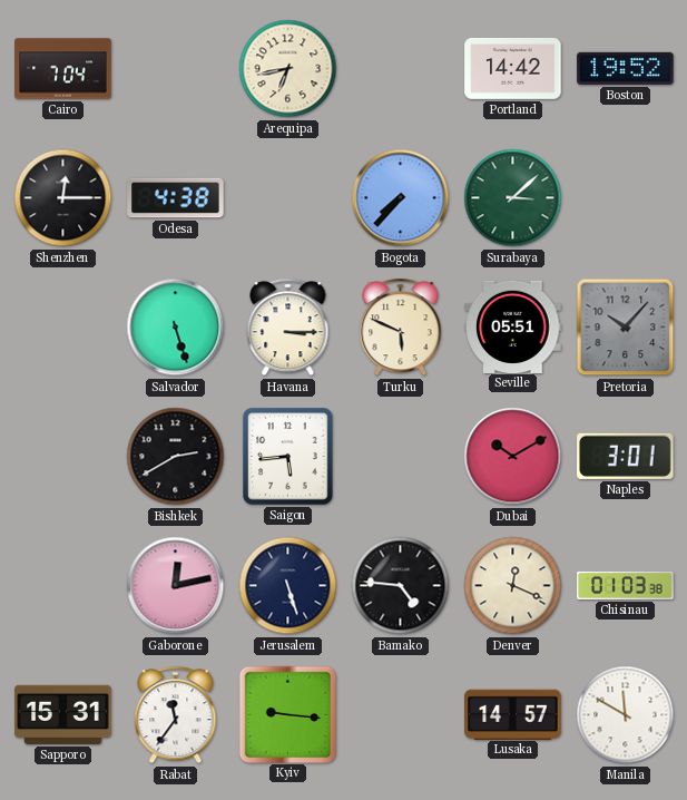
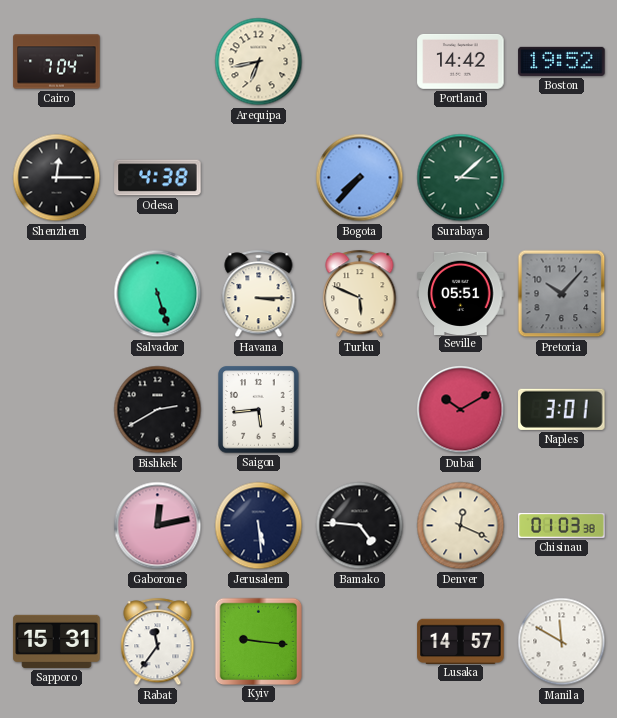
Jerusalem: 5:27 -> 5:29
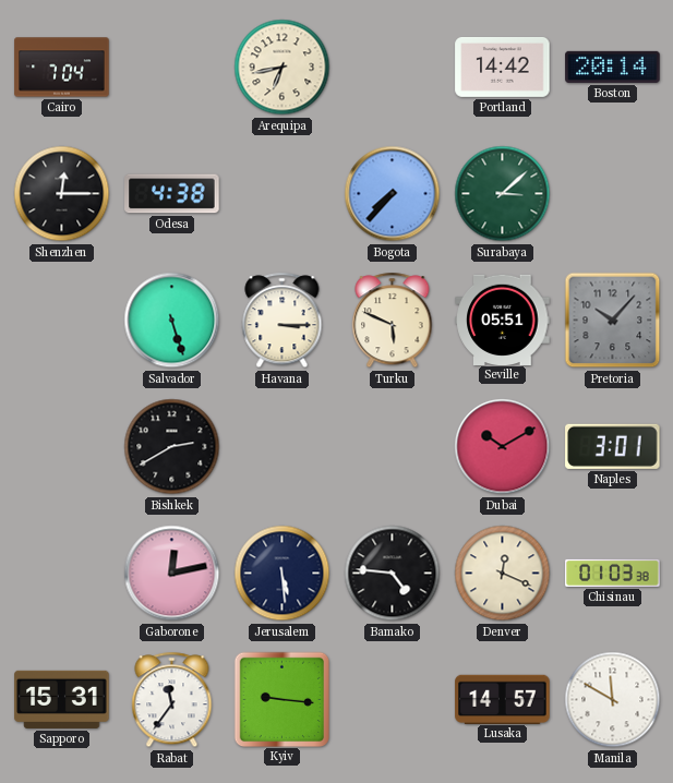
Boston: 19:52 -> 20:14
Saigon: 5:44 -> none
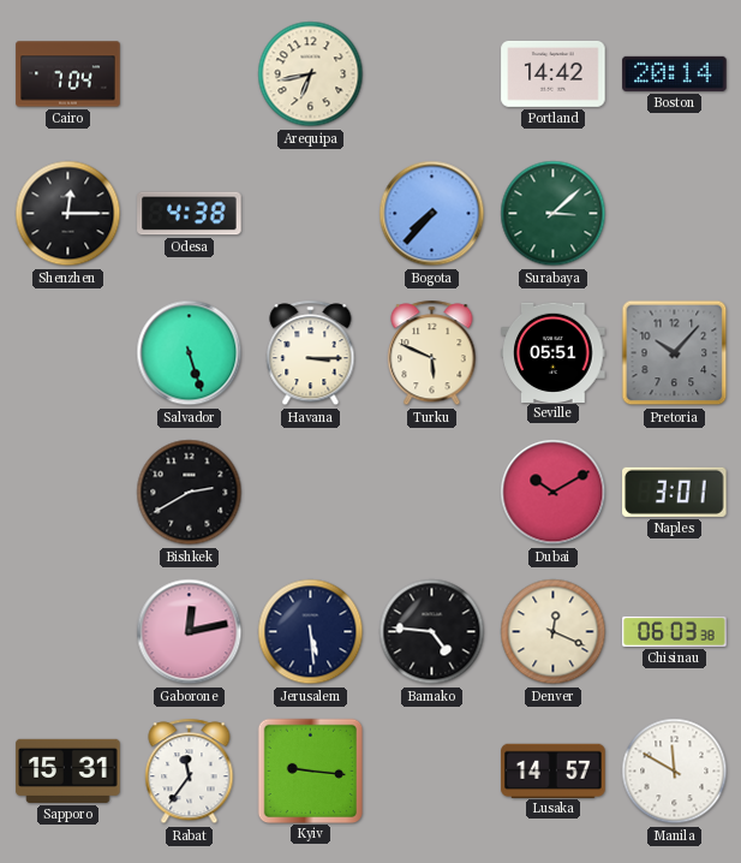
Chisinau: 01:03 -> 06:03
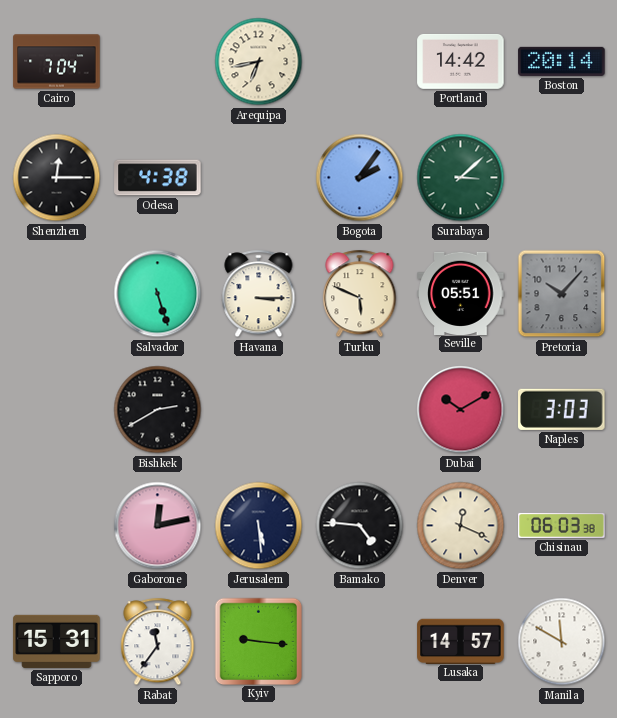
Bogota: 7:37 -> 2:06
Naples: 3:01 -> 3:03
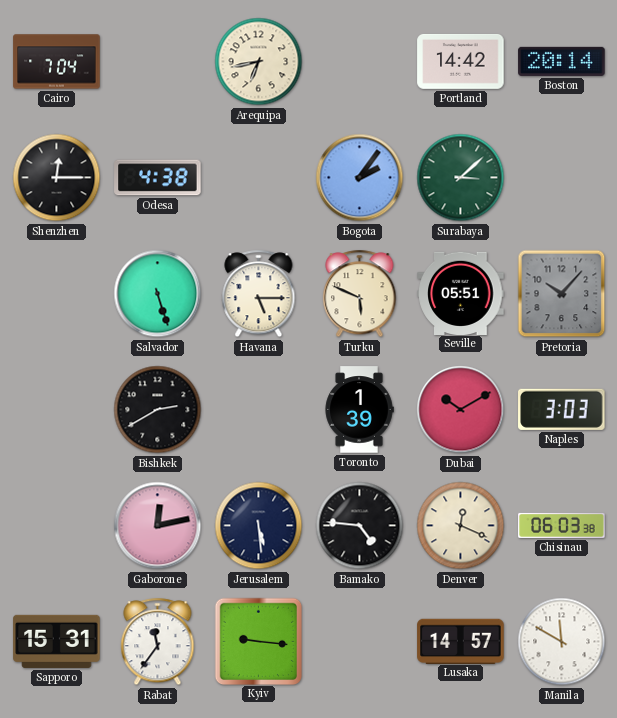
Havana: 3:15 -> 5:15
Toronto: none -> 1:39
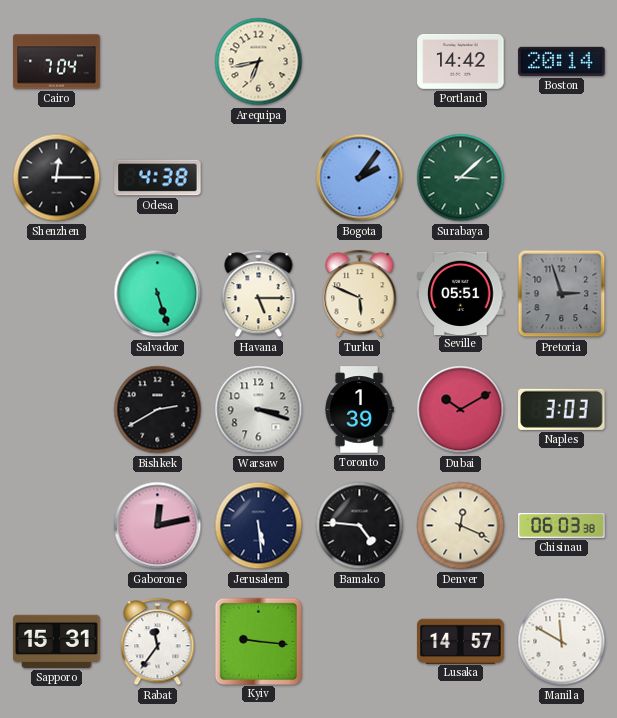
Pretoria: 10:07 -> 2:57
Warsaw: none -> 3:18
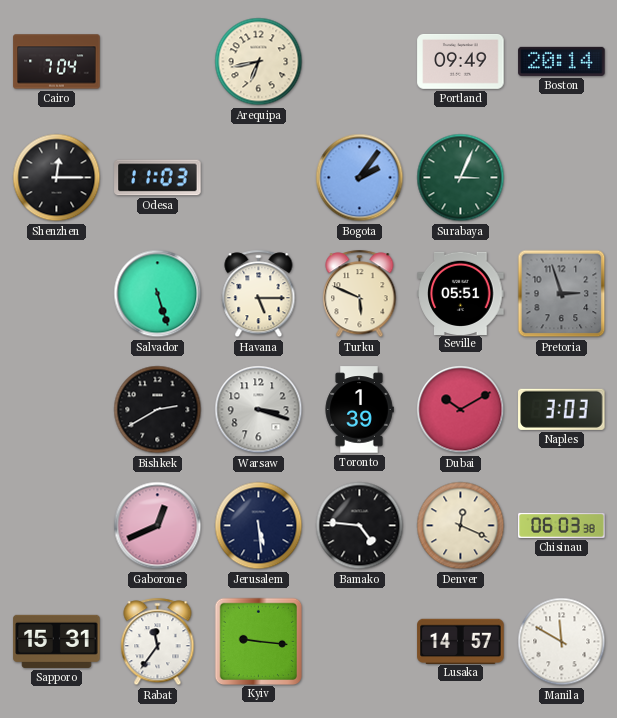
Portland: 14:42 -> 09:49
Odesa: 4:38 -> 11:03
Surabaya: 3:08 -> 3:04
Gaborone: 12:13 -> 12:41
